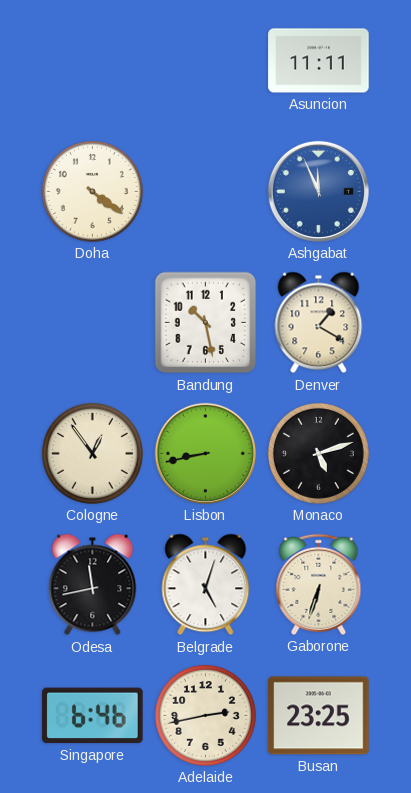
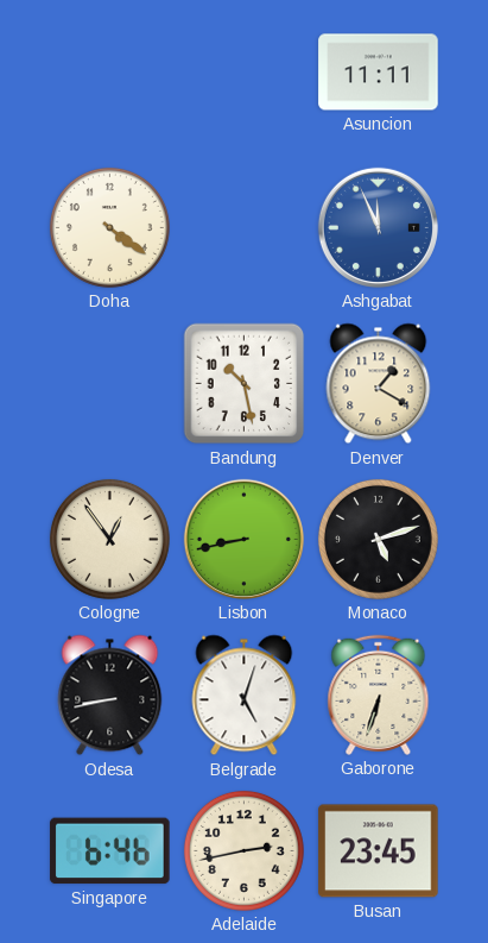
Odesa: 11:43 -> 8:43
Busan: 23:25 -> 23:45
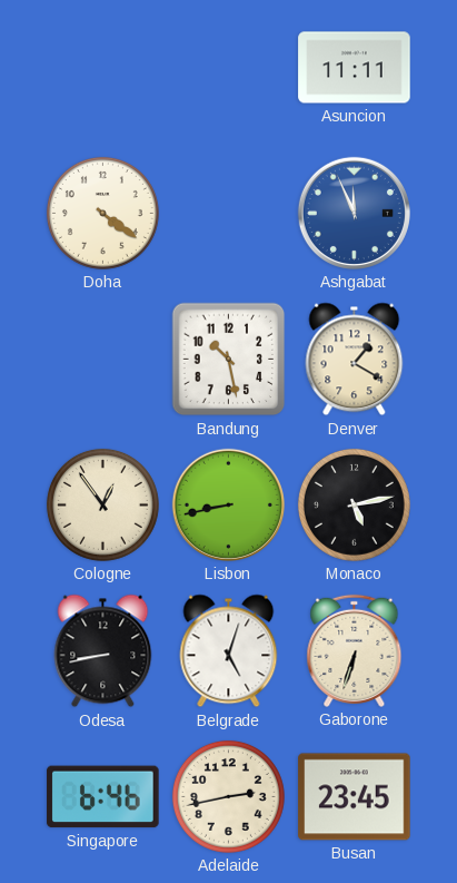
Monaco: 5:12 -> 5:13
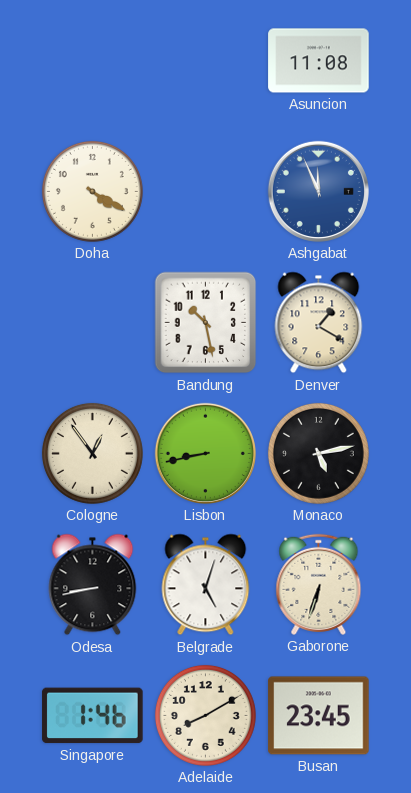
Asuncion: 11:11 -> 11:08
Doha: 4:21 -> 4:20
Singapore: 6:46 -> 1:46
Adelaide: 2:43 -> 8:10
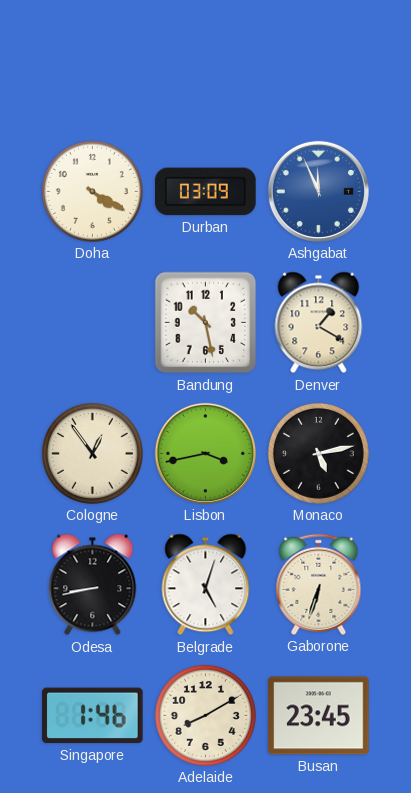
Asuncion: 11:08 -> none
Durban: none -> 03:09
Lisbon: 8:43 -> 3:43
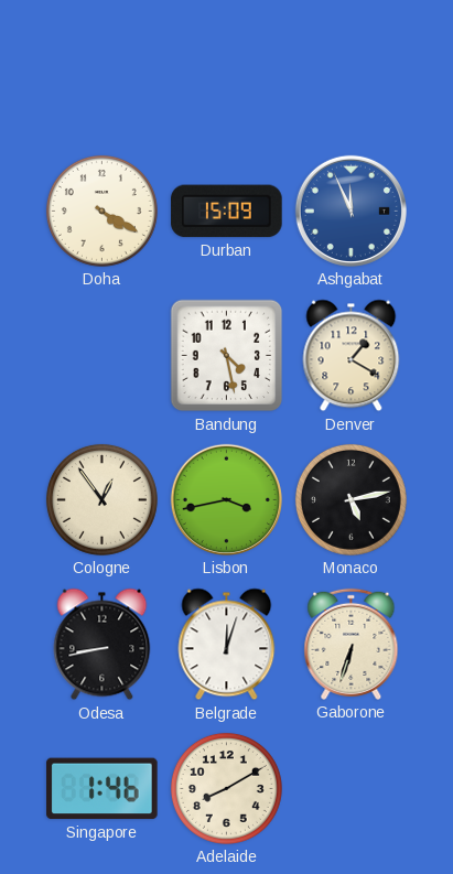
Durban: 03:09 -> 15:09
Bandung: 10:28 -> 4:28
Belgrade: 5:03 -> 12:03
Busan: 23:45 -> none
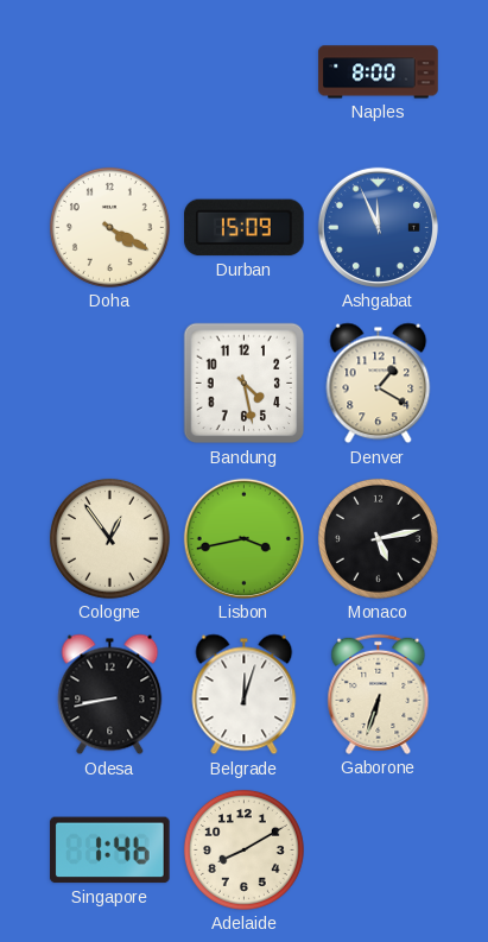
Naples: none -> 8:00
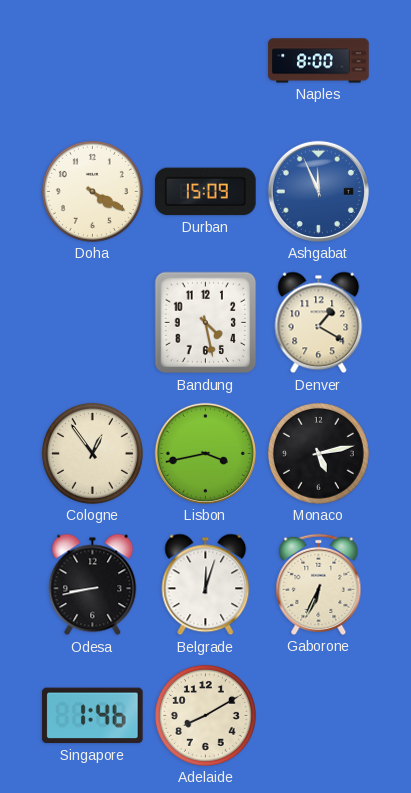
Gaborone: 6:33 -> 6:34
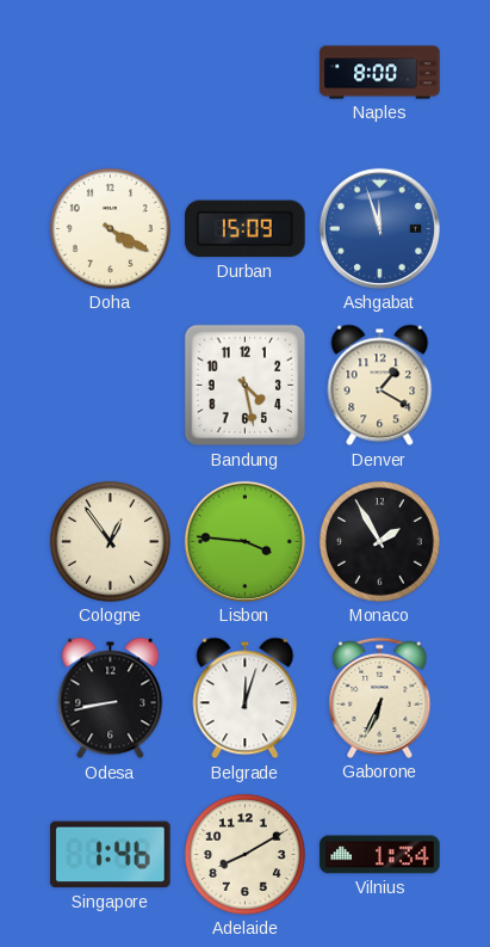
Ashgabat: 11:56 -> 11:57
Lisbon: 3:43 -> 3:46
Monaco: 5:13 -> 1:55
Vilnius: none -> 1:34
